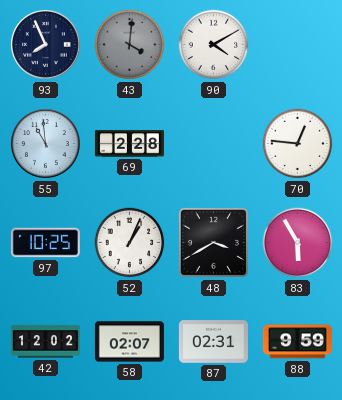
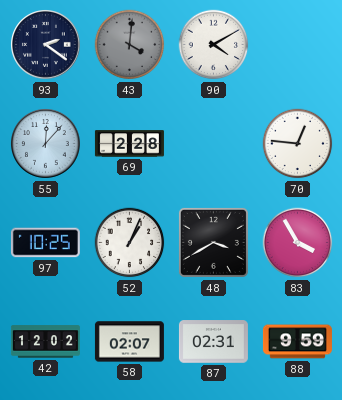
93: 7:56 -> 2:21
55: 10:59 -> 12:07
83: 5:55 -> 3:55
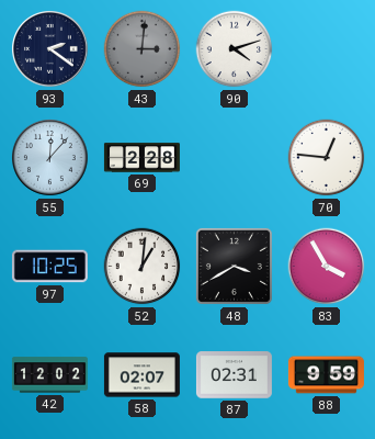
43: 4:01 -> 3:01
90: 4:10 -> 4:12
52: 1:04 -> 1:01
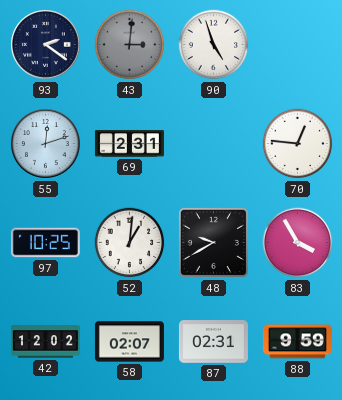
90: 4:12 -> 4:57
55: 12:07 -> 12:12
69: 2:28 -> 2:31
48: 3:40 -> 9:40
